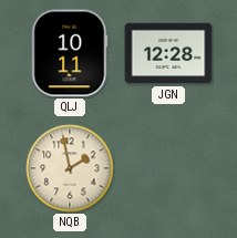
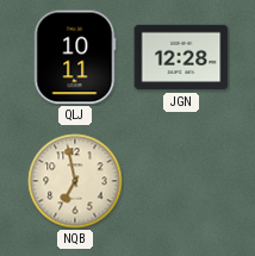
NQB: 1:58 -> 6:58
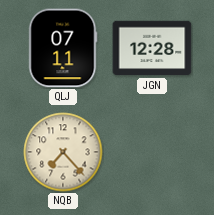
QLJ: 10:11 -> 07:11
NQB: 6:58 -> 7:23
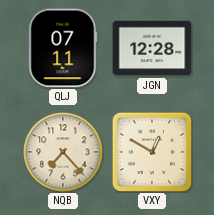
VXY: none -> 12:50
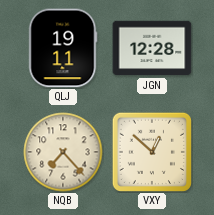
QLJ: 07:11 -> 19:11
VXY: 12:50 -> 12:52
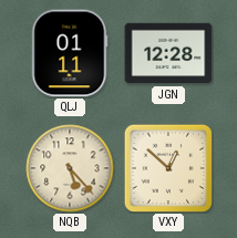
QLJ: 19:11 -> 01:11
NQB: 7:23 -> 5:23
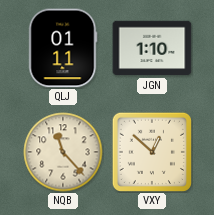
JGN: 12:28 -> 1:10
NQB: 5:23 -> 11:23
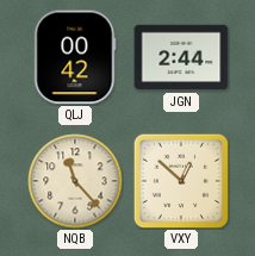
QLJ: 01:11 -> 00:42
JGN: 1:10 -> 2:44
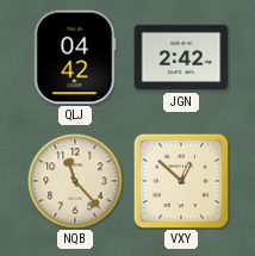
QLJ: 00:42 -> 04:42
JGN: 2:44 -> 2:42
